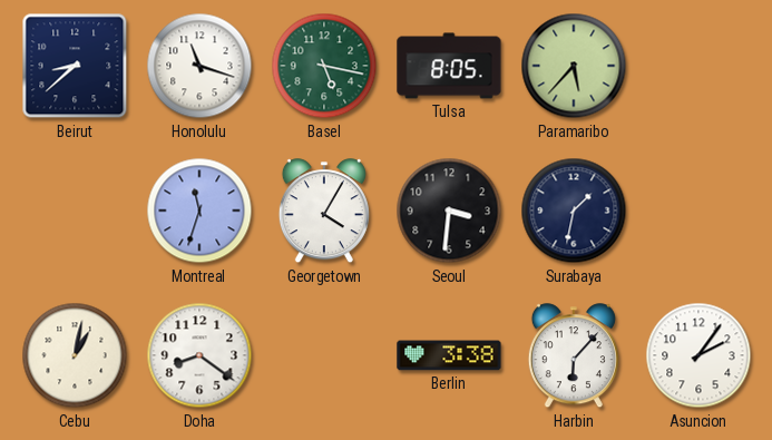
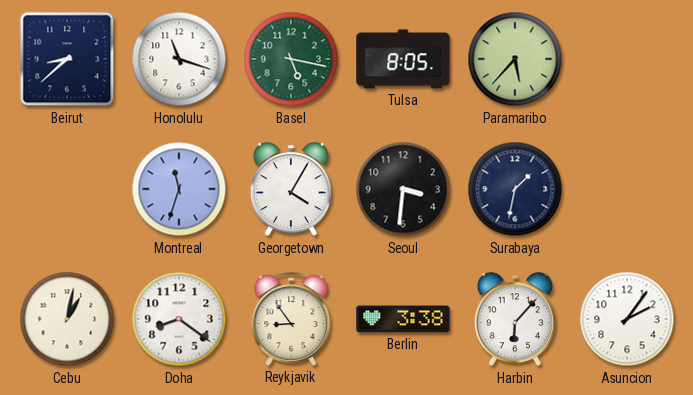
Reykjavik: none -> 8:54
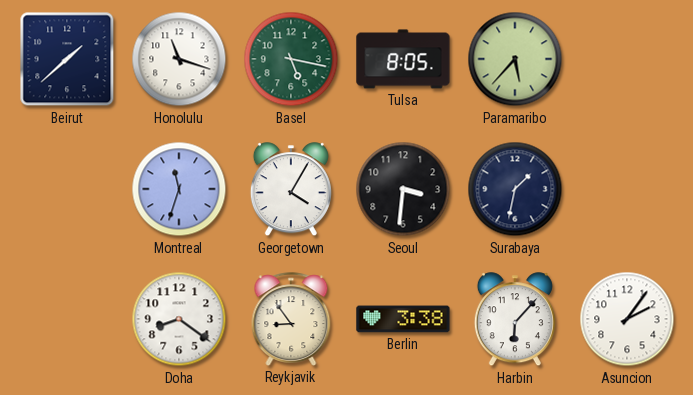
Beirut: 8:38 -> 1:38
Cebu: 1:02 -> none
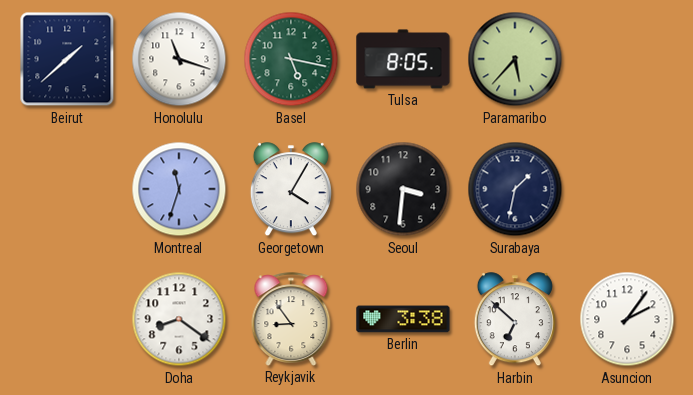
Harbin: 6:07 -> 6:52
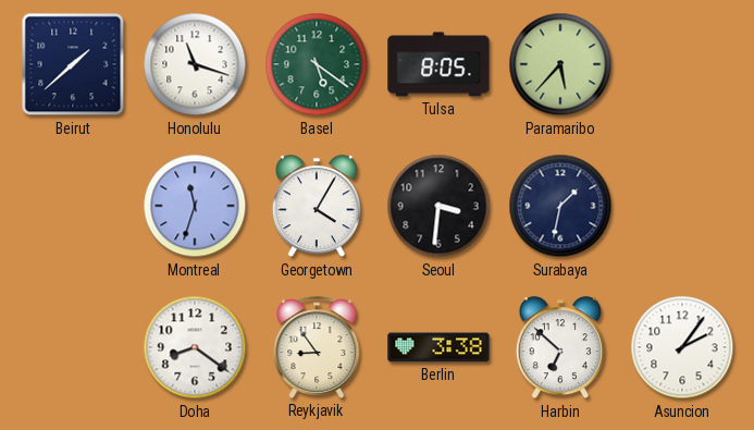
Basel: 5:17 -> 5:21
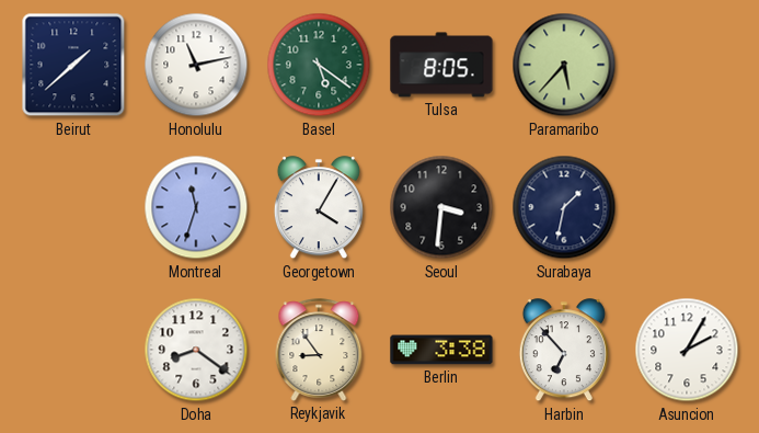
Honolulu: 11:18 -> 11:13
Harbin: 6:52 -> 6:53
Asuncion: 2:06 -> 2:05
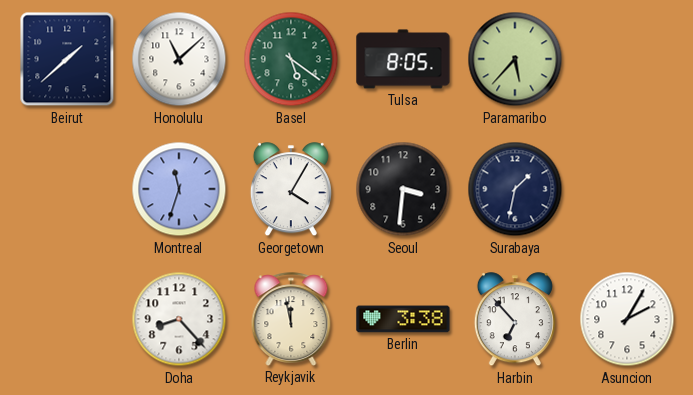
Honolulu: 11:13 -> 11:08
Doha: 8:21 -> 8:23
Reykjavik: 8:54 -> 11:58
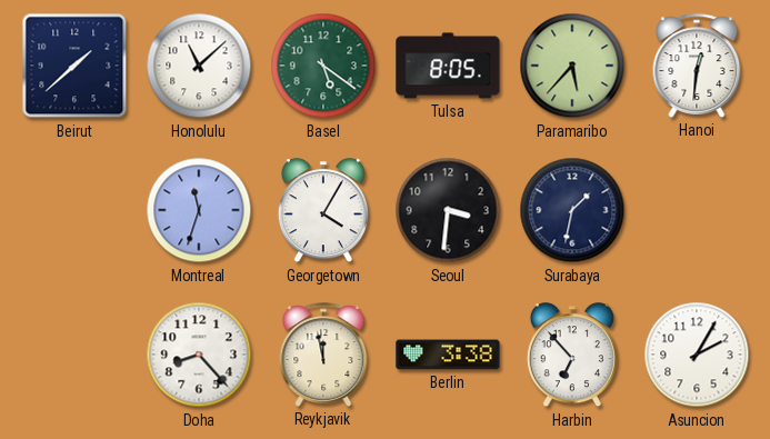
Hanoi: none -> 12:31
